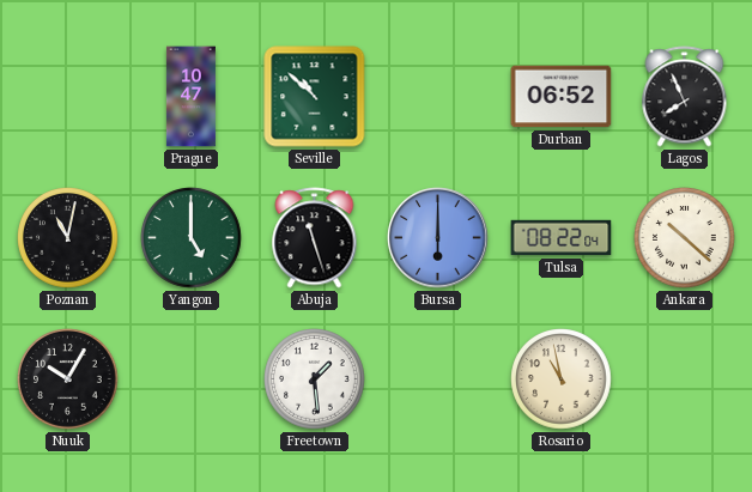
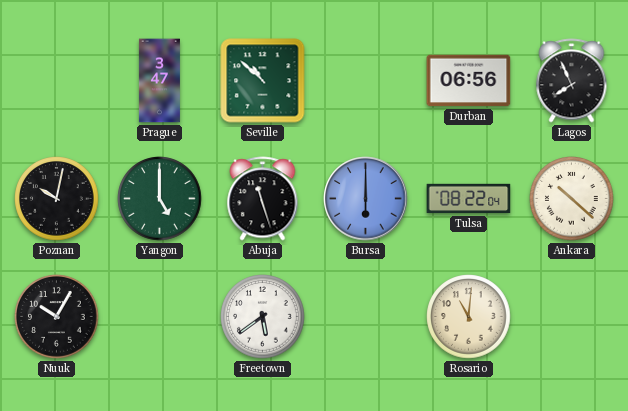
Prague: 10:47 -> 3:47
Durban: 06:52 -> 06:56
Poznan: 11:02 -> 10:02
Freetown: 1:29 -> 5:39
Rosario: 10:58 -> 11:01
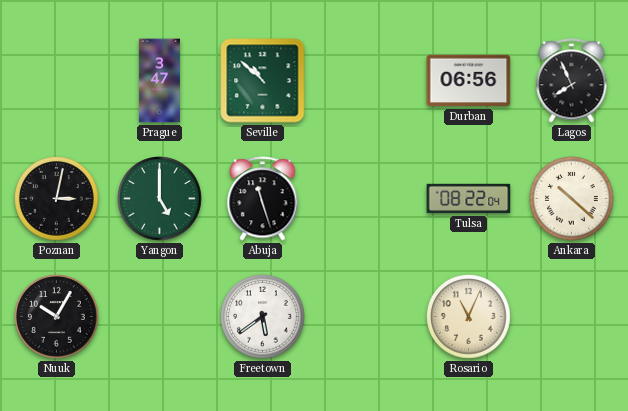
Poznan: 10:02 -> 3:02
Bursa: 6:00 -> none
Rosario: 11:01 -> 11:04
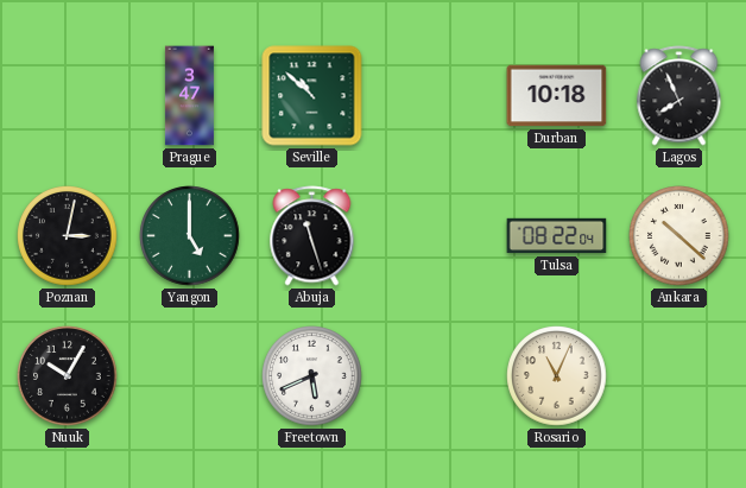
Durban: 06:56 -> 10:18
Freetown: 5:39 -> 5:41
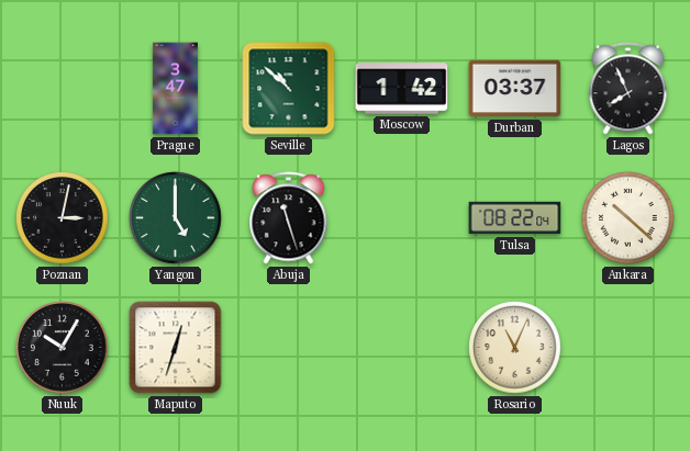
Moscow: none -> 1:42
Durban: 10:18 -> 03:37
Maputo: none -> 12:33
Freetown: 5:41 -> none
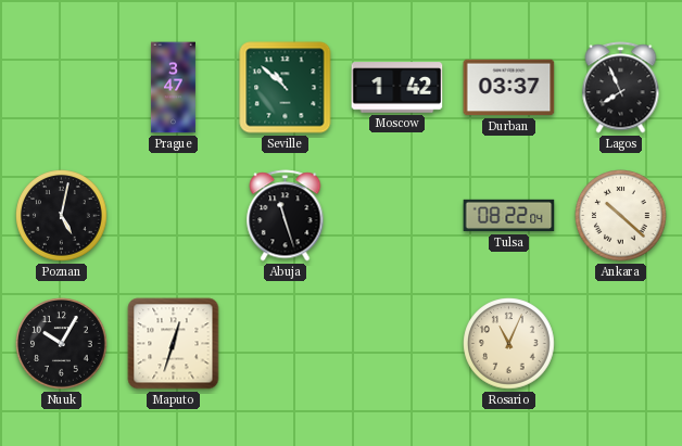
Poznan: 3:02 -> 5:02
Yangon: 5:00 -> none
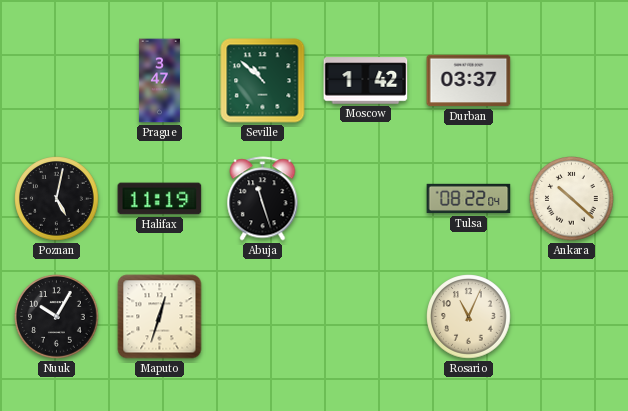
Lagos: 7:56 -> none
Halifax: none -> 11:19
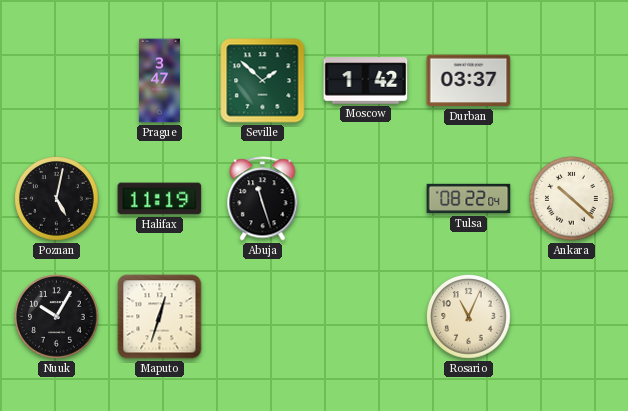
Seville: 10:52 -> 1:52
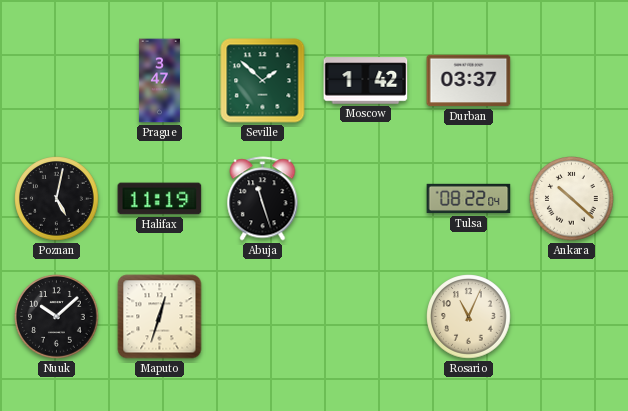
Nuuk: 10:05 -> 10:08
